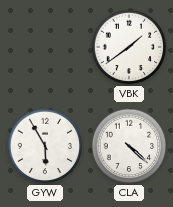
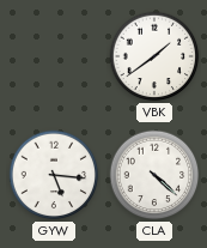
GYW: 5:55 -> 5:16
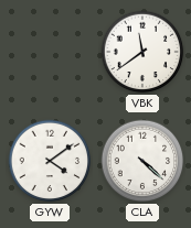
VBK: 1:39 -> 11:39
GYW: 5:16 -> 4:09
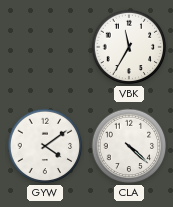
VBK: 11:39 -> 11:35
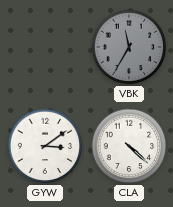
VBK dial: white -> grey
GYW: 4:09 -> 3:09
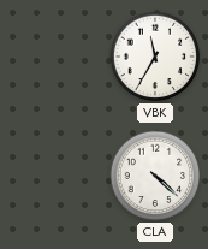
VBK dial: grey -> white
GYW: 3:09 -> none
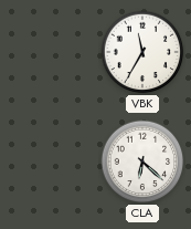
CLA: 4:22 -> 6:22
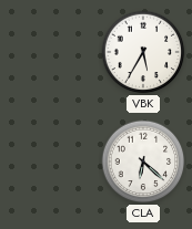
VBK: 11:35 -> 5:35
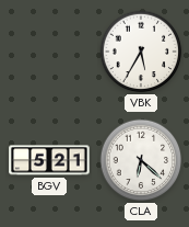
BGV: none -> 5:21
